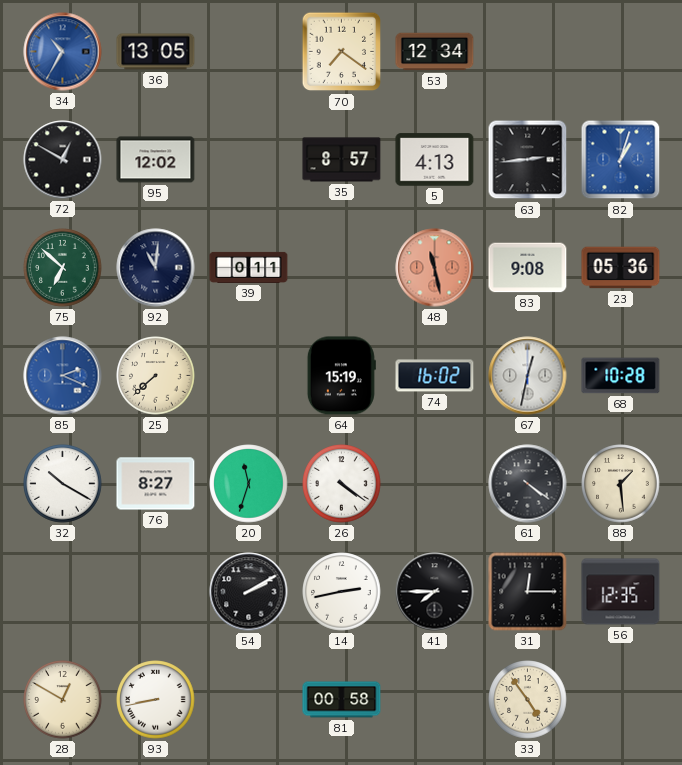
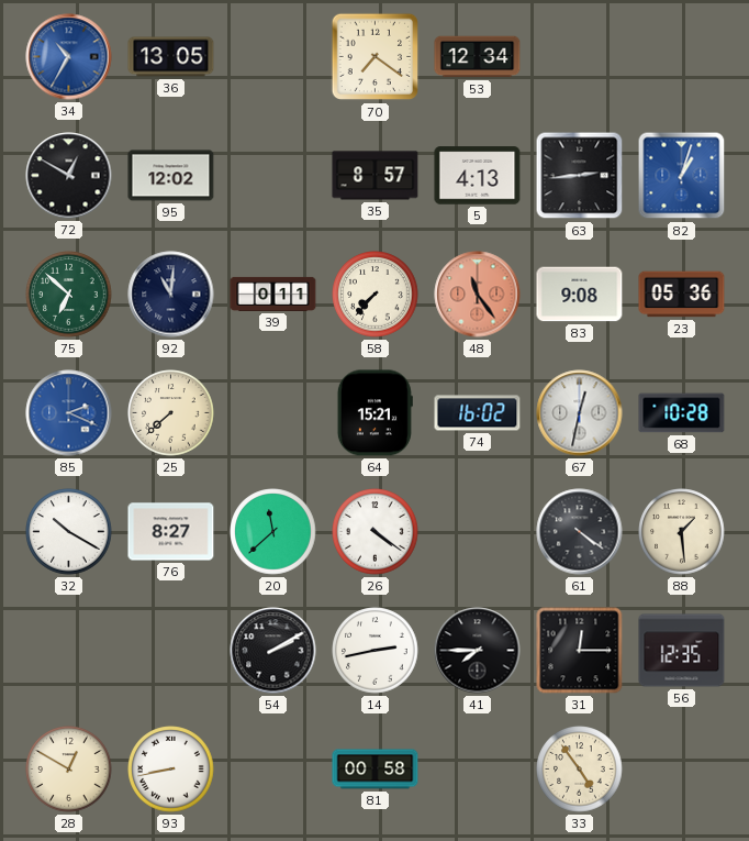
58: none -> 7:37
48: 11:28 -> 11:24
64: 15:19 -> 15:21
20: 11:33 -> 11:38
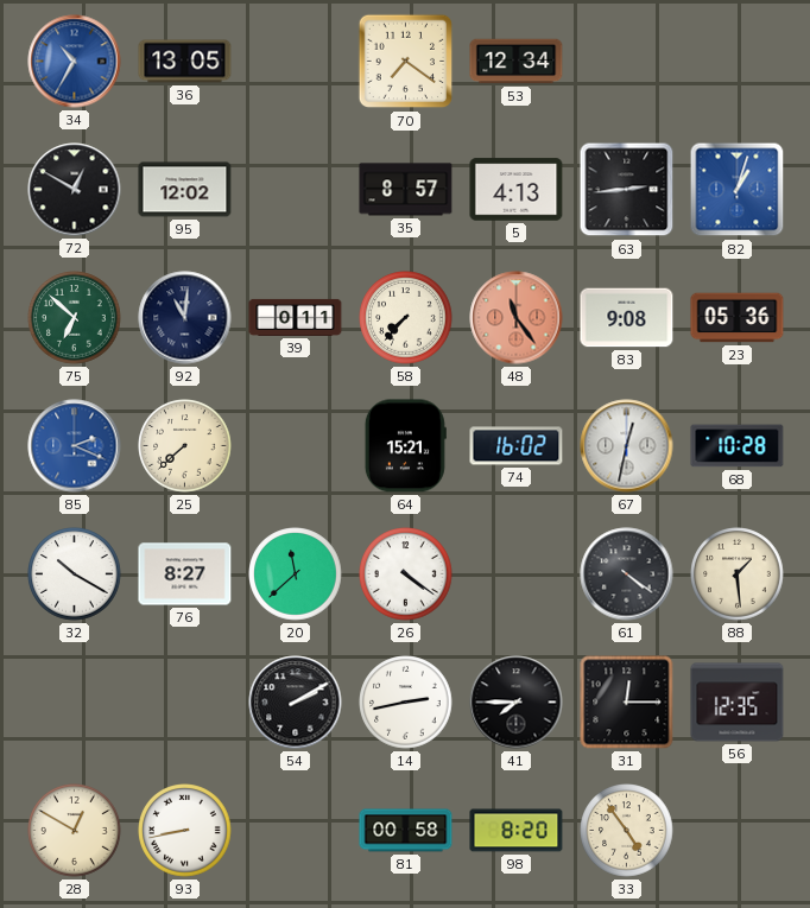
98: none -> 8:20
